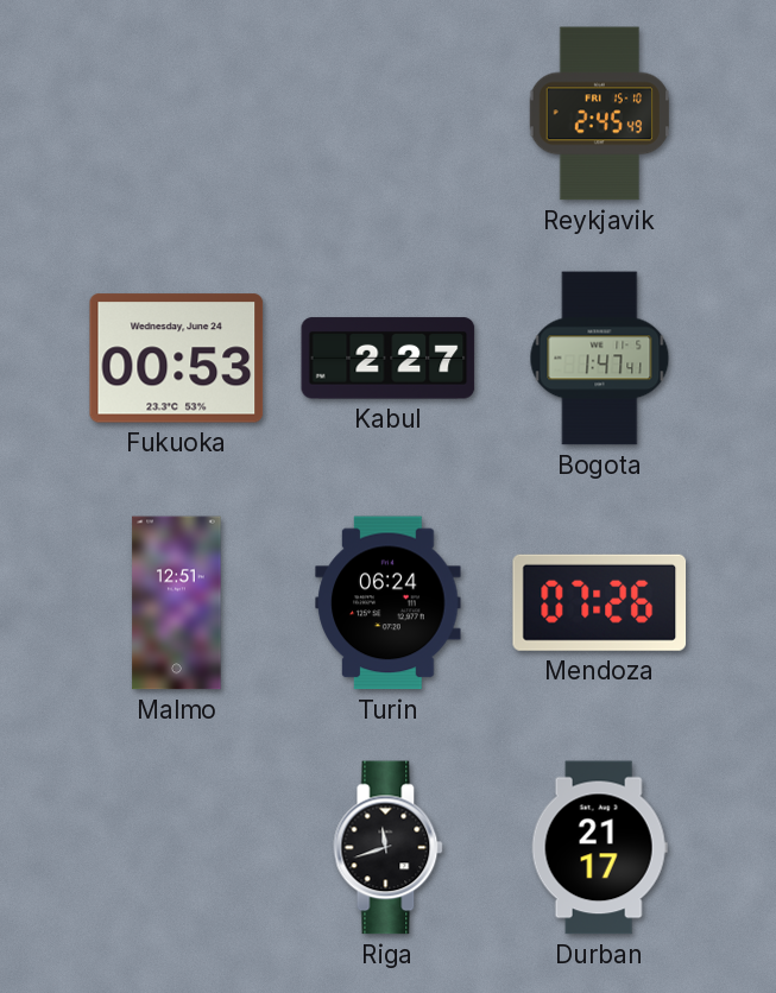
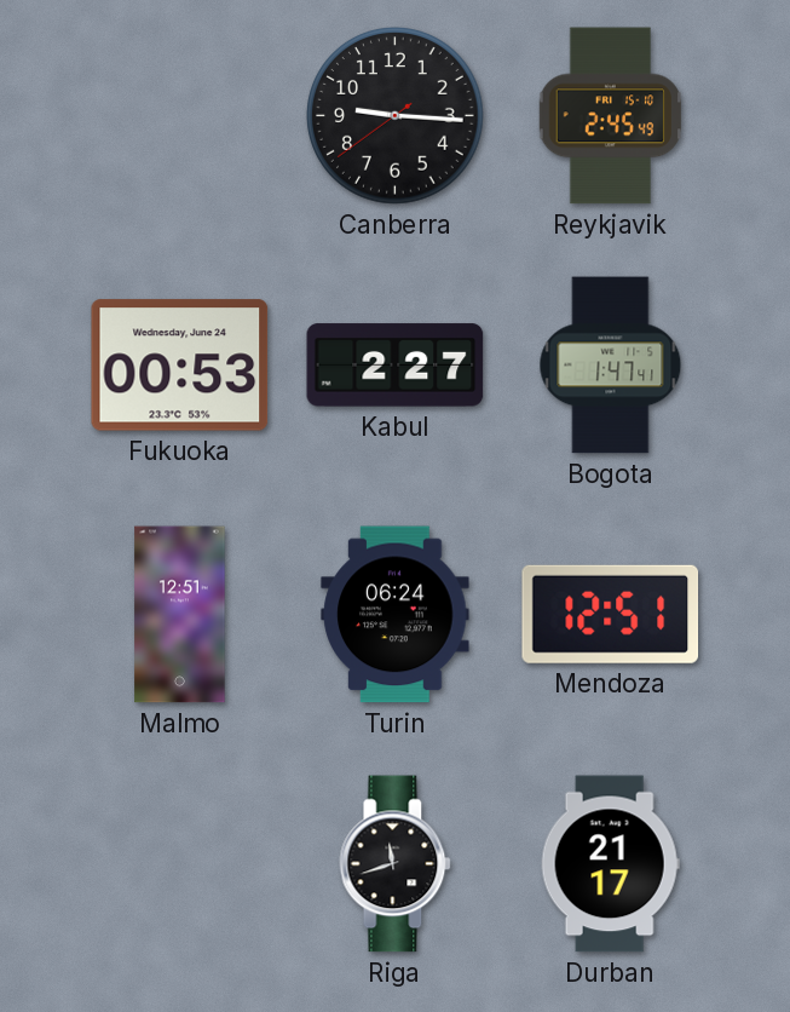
Canberra: none -> 9:15
Mendoza: 07:26 -> 12:51
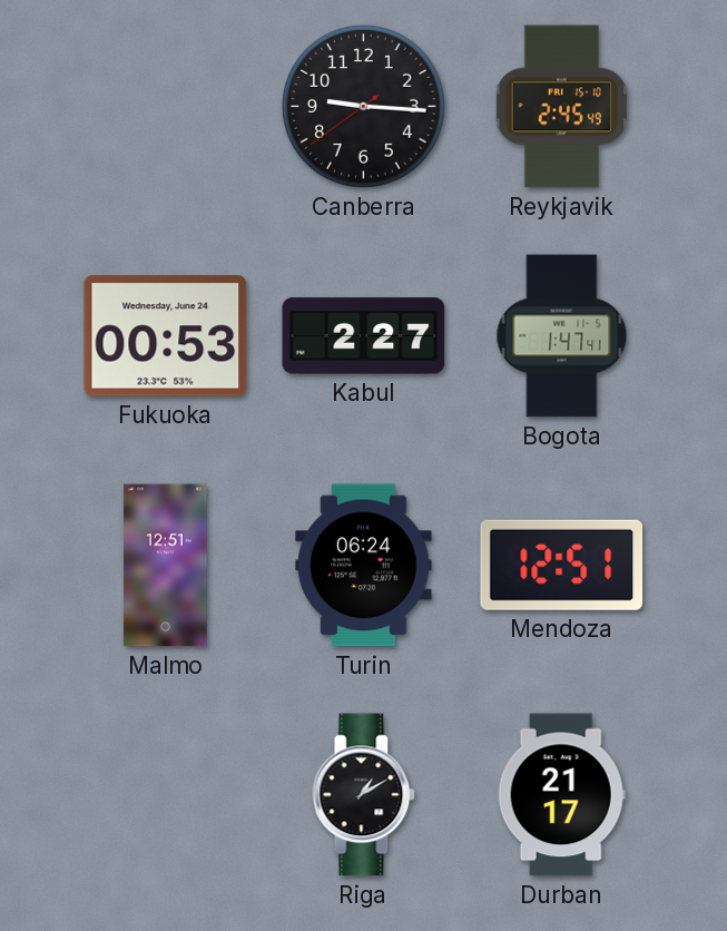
Riga: 11:42 -> 1:10
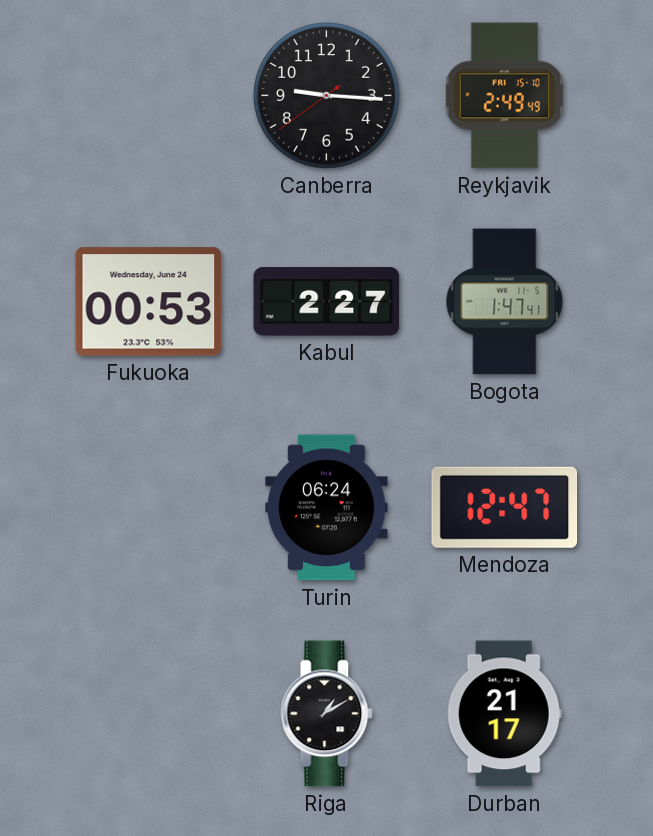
Reykjavik: 2:45 -> 2:49
Malmo: 12:51 -> none
Mendoza: 12:51 -> 12:47
